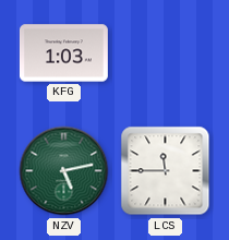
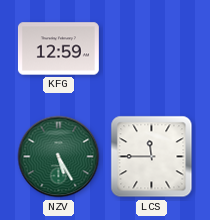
KFG: 1:03 -> 12:59
NZV: 5:13 -> 5:25
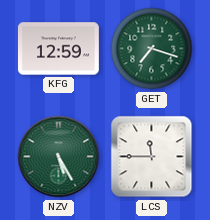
GET: none -> 7:18
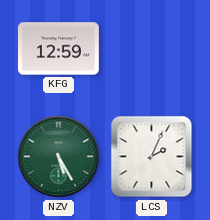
GET: 7:18 -> none
LCS: 11:45 -> 2:04
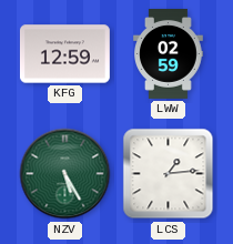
LWW: none -> 02:59
LCS: 2:04 -> 1:14
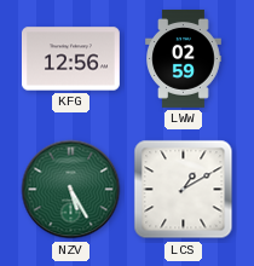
KFG: 12:59 -> 12:56
LCS: 1:14 -> 1:10
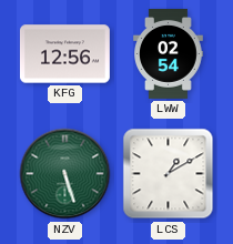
LWW: 02:59 -> 02:54
NZV: 5:25 -> 5:27
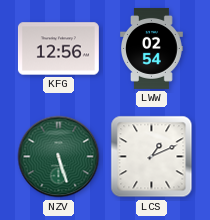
LCS: 1:10 -> 1:11
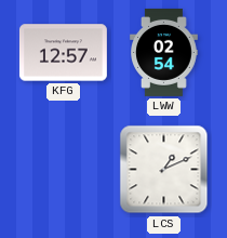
KFG: 12:56 -> 12:57
NZV: 5:27 -> none
